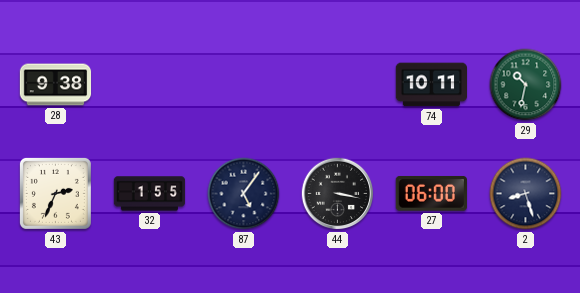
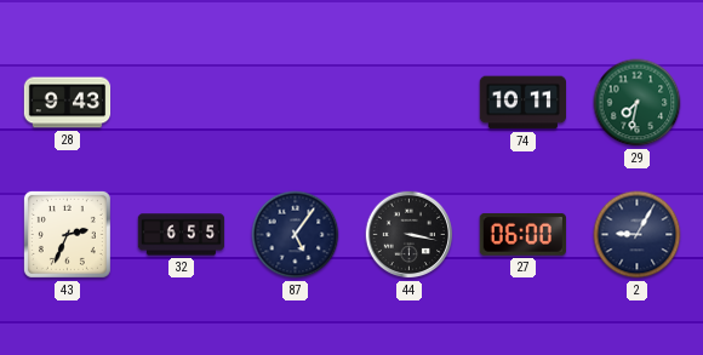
28: 9:38 -> 9:43
29: 10:32 -> 7:32
32: 1:55 -> 6:55
2: 8:27 -> 9:05
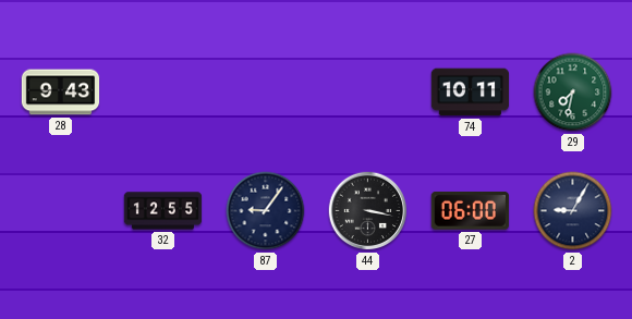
43: 2:34 -> none
32: 6:55 -> 12:55
87: 5:06 -> 9:06
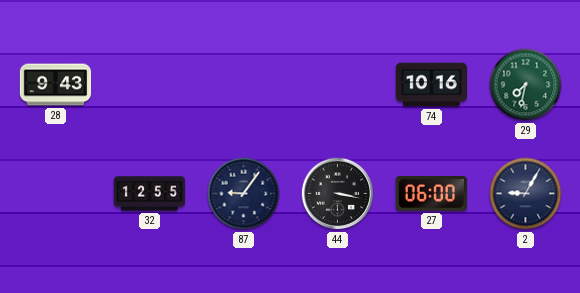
74: 10:11 -> 10:16
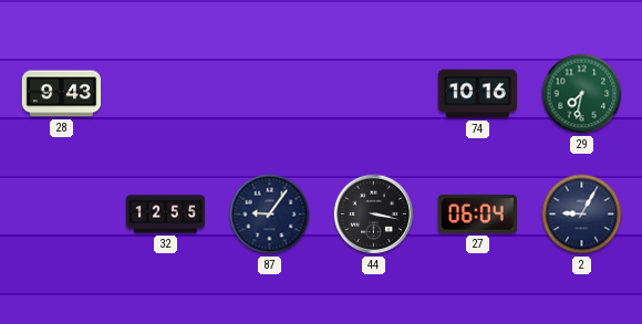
27: 06:00 -> 06:04
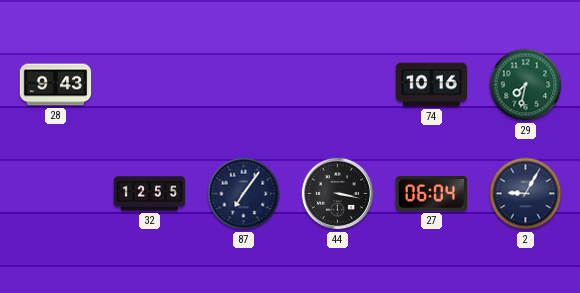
87: 9:06 -> 7:06
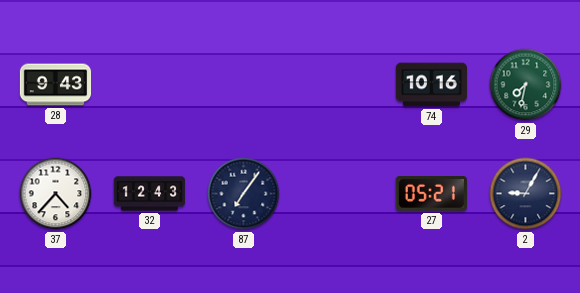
37: none -> 4:37
32: 12:55 -> 12:43
44: 3:17 -> none
27: 06:04 -> 05:21
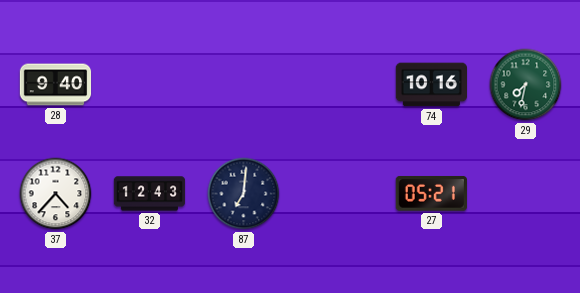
28: 9:43 -> 9:40
87: 7:06 -> 7:01
2: 9:05 -> none
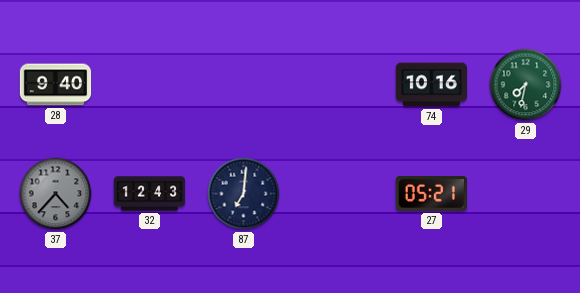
37 dial: white -> grey
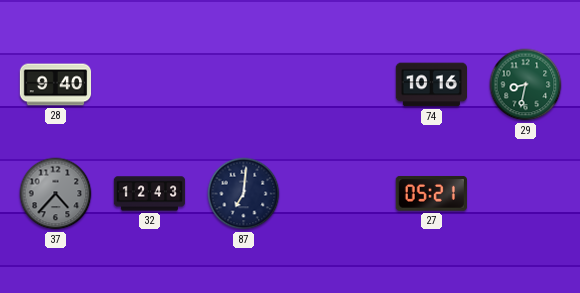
29: 7:32 -> 8:32
